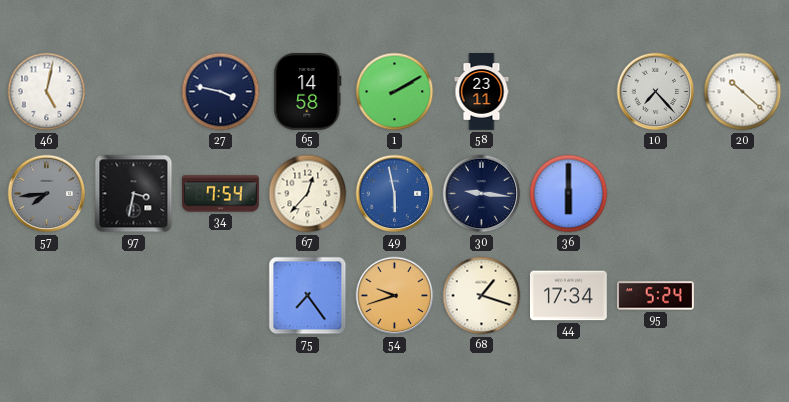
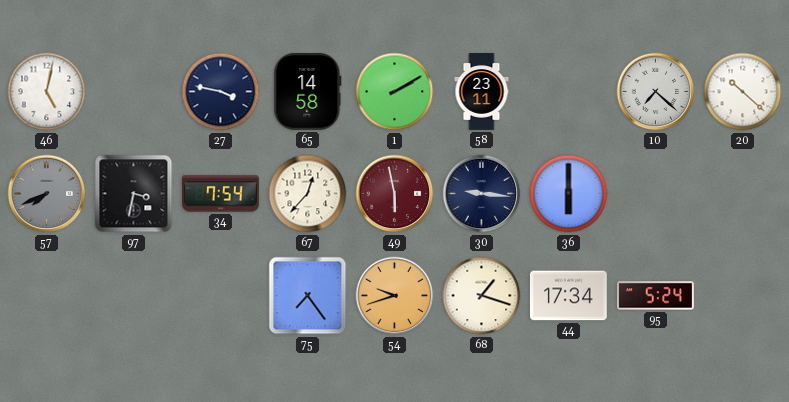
10: 7:23 -> 7:22
57: 7:44 -> 7:41
49 dial: blue -> burgundy
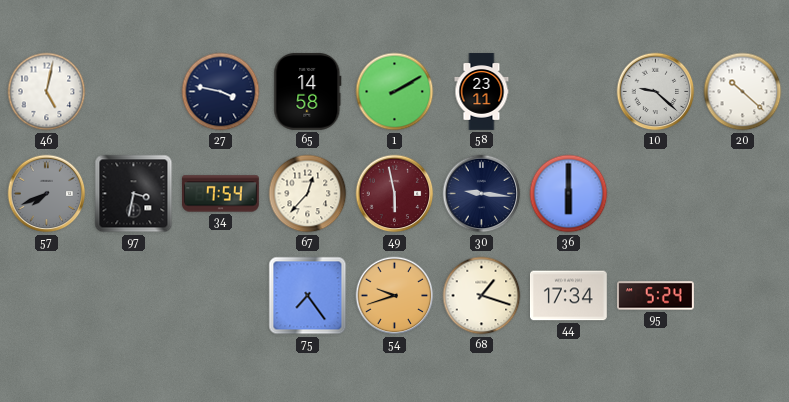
10: 7:22 -> 9:22
